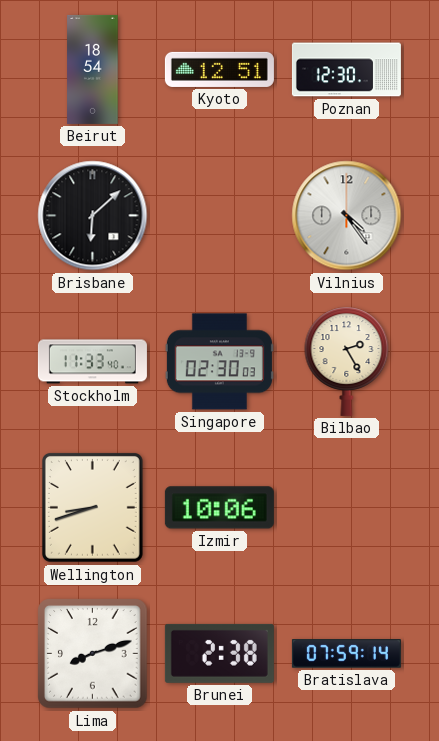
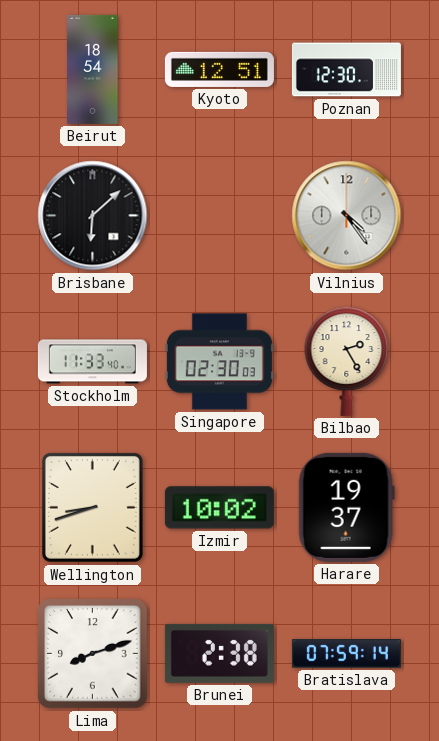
Izmir: 10:06 -> 10:02
Harare: none -> 19:37
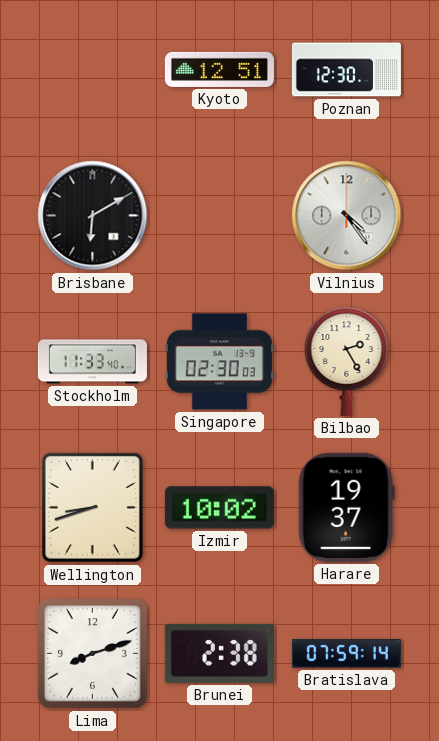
Beirut: 18:54 -> none
Brisbane: 6:08 -> 6:10
